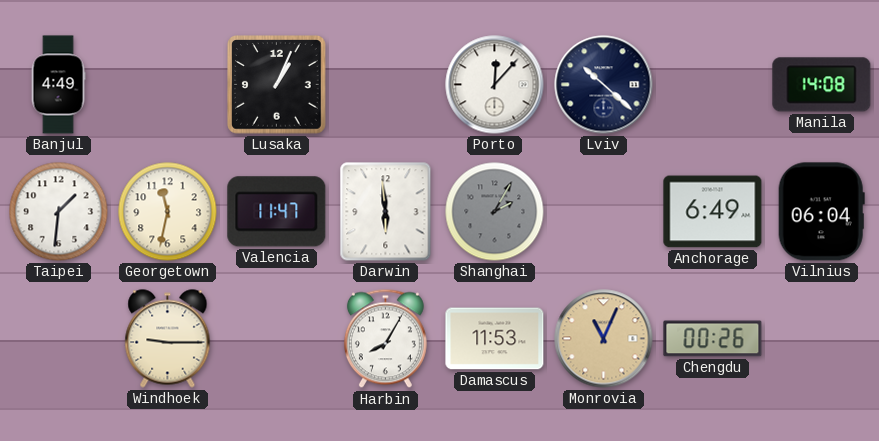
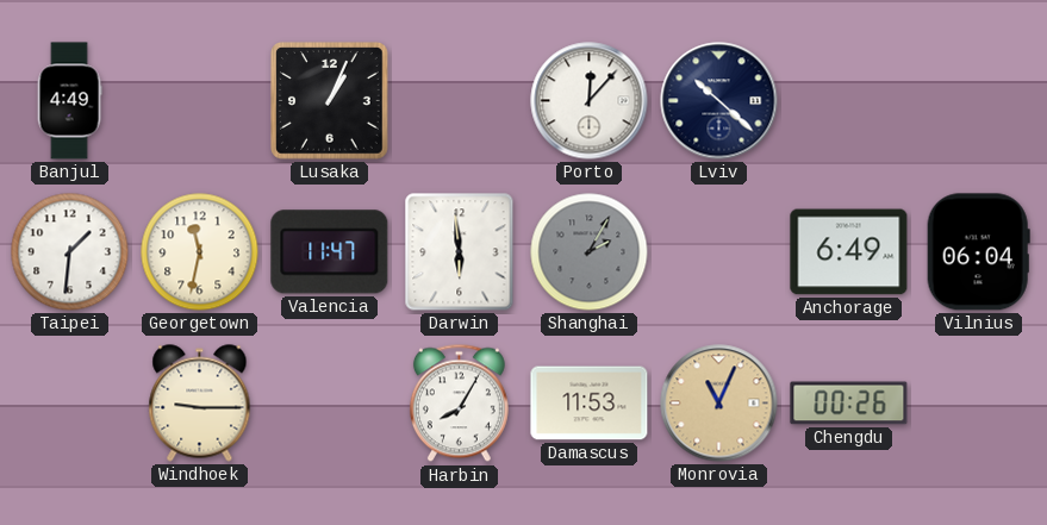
Manila: 14:08 -> none
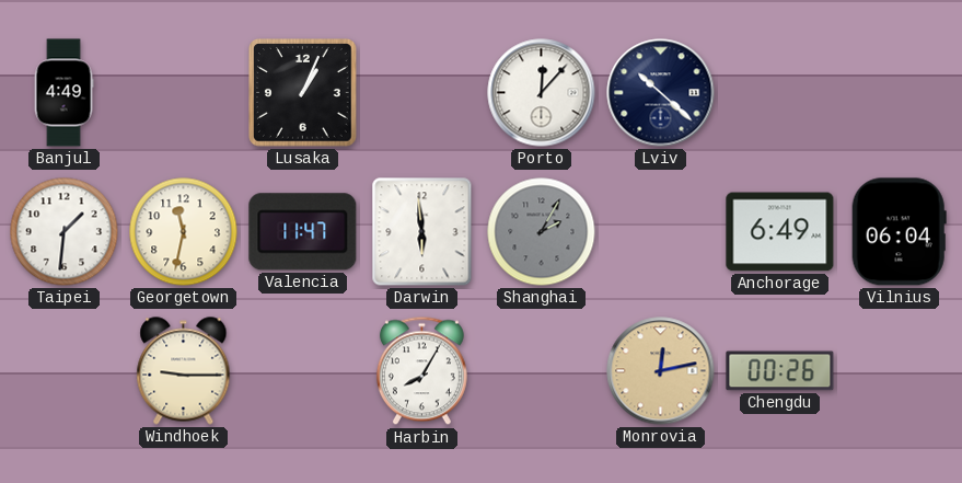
Damascus: 11:53 -> none
Monrovia: 11:04 -> 12:13
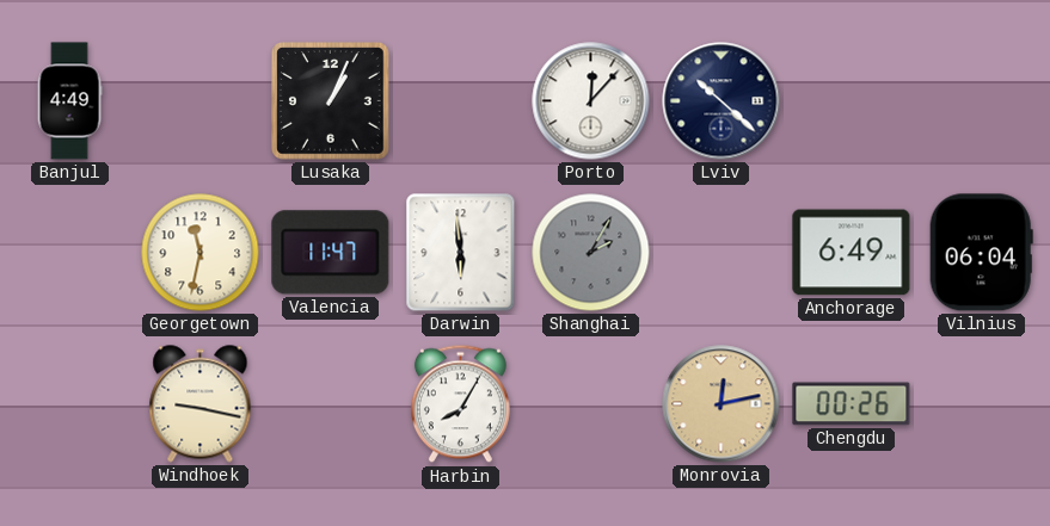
Taipei: 1:31 -> none
Windhoek: 9:15 -> 9:17
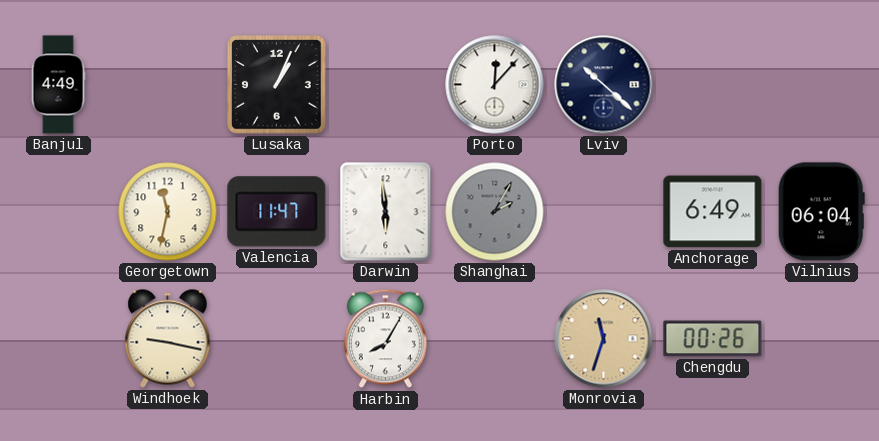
Monrovia: 12:13 -> 11:33
